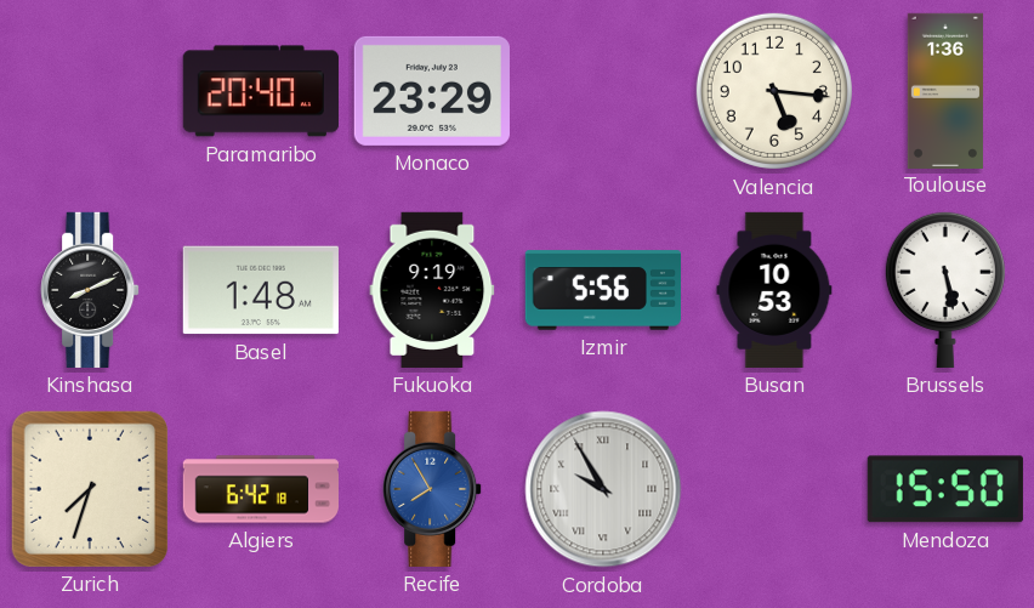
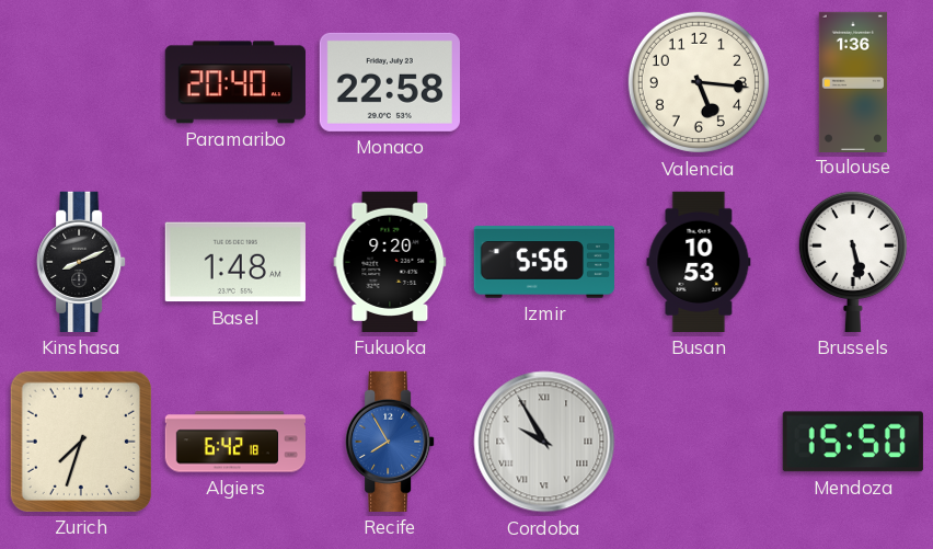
Monaco: 23:29 -> 22:58
Fukuoka: 9:19 -> 9:20
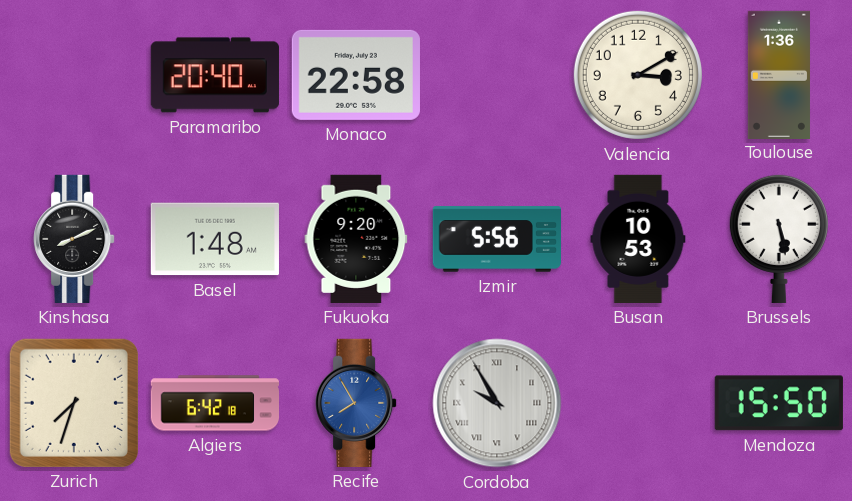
Valencia: 5:16 -> 3:10
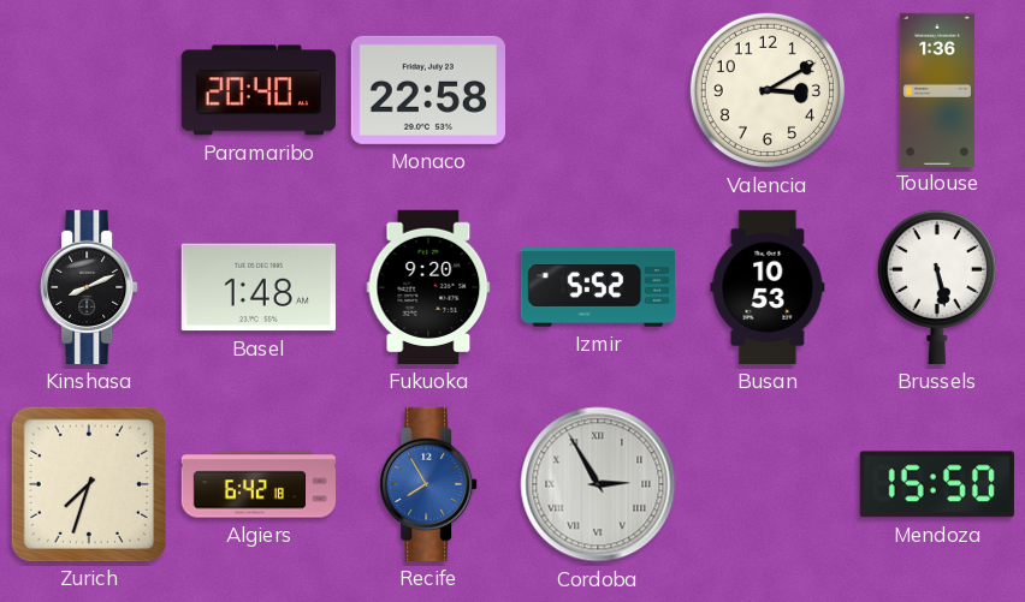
Izmir: 5:56 -> 5:52
Cordoba: 9:55 -> 2:55
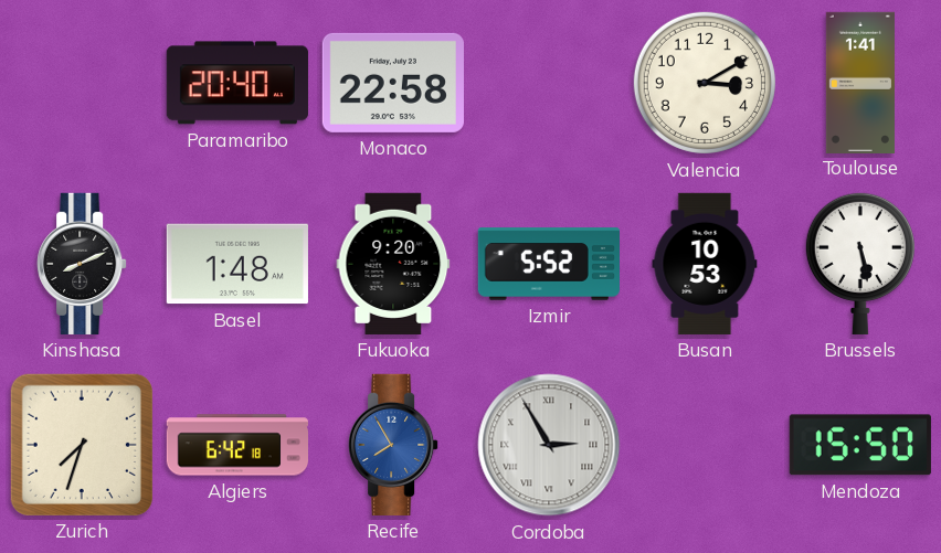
Toulouse: 1:36 -> 1:41
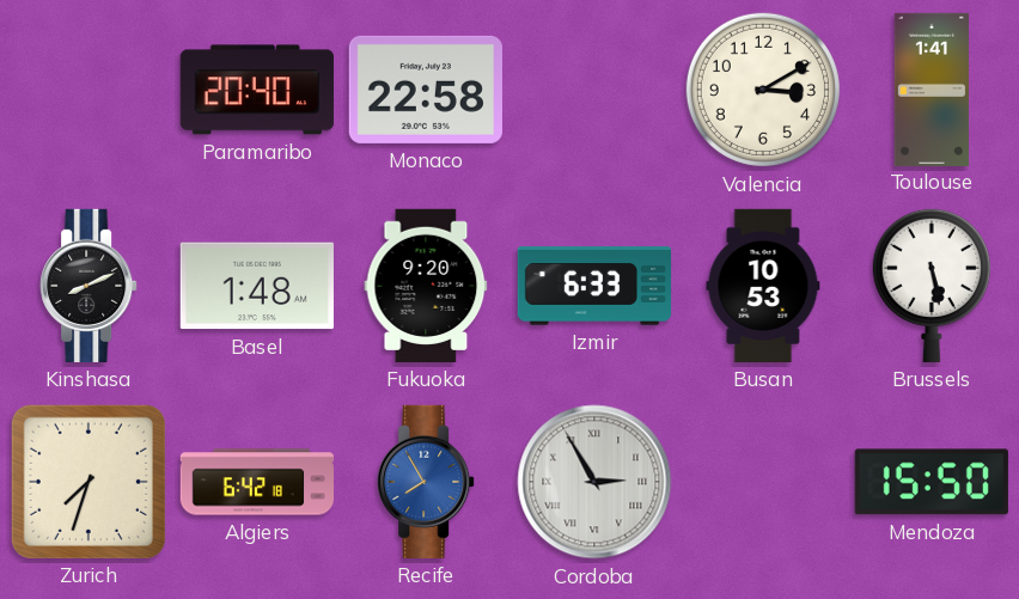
Izmir: 5:52 -> 6:33
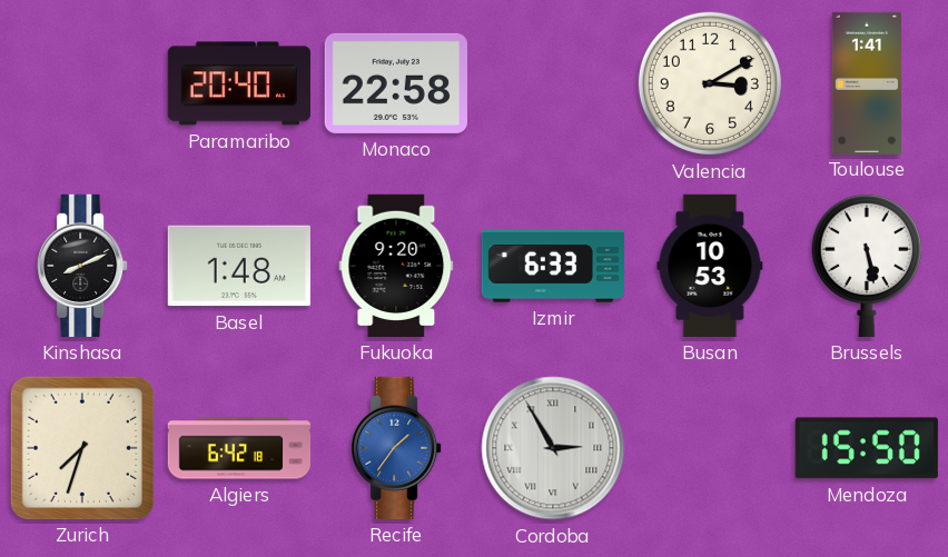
Recife: 7:55 -> 1:36
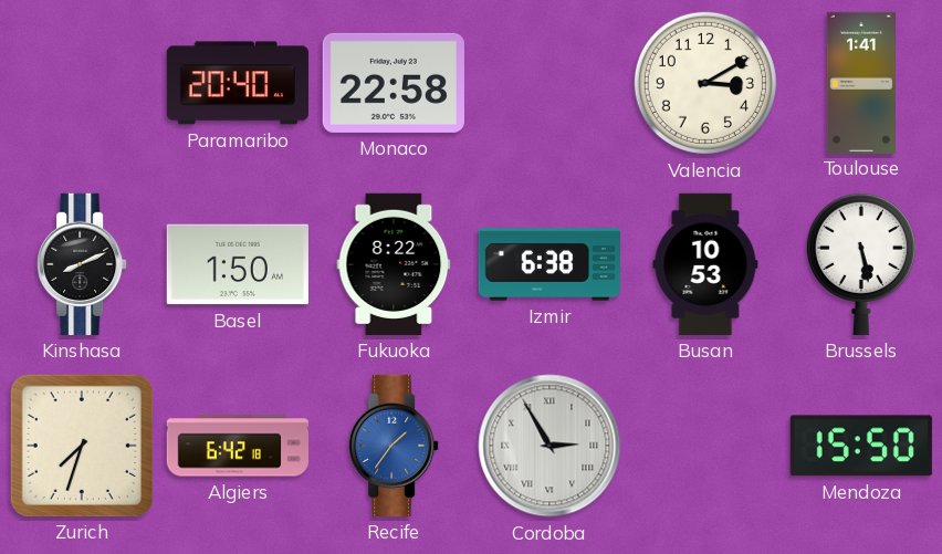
Basel: 1:48 -> 1:50
Fukuoka: 9:20 -> 8:22
Izmir: 6:33 -> 6:38
